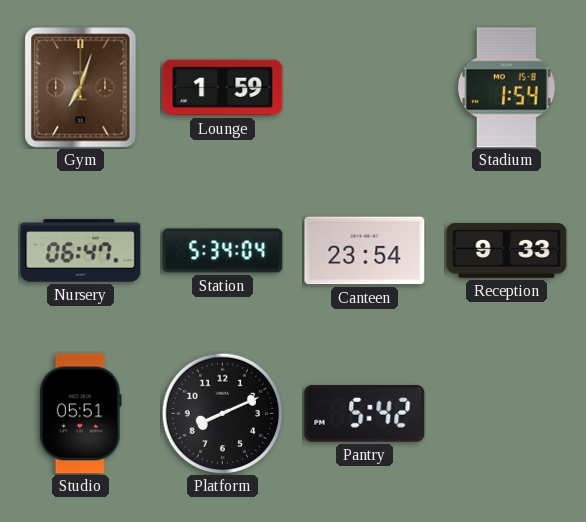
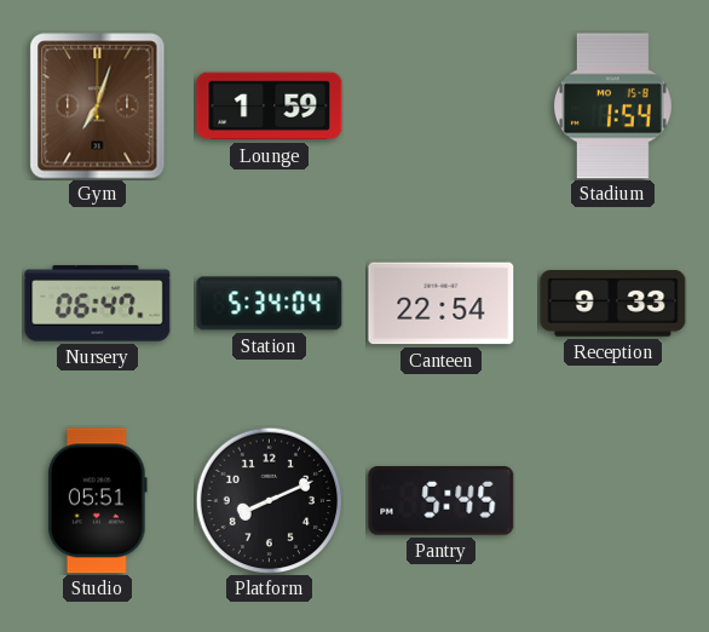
Canteen: 23:54 -> 22:54
Pantry: 5:42 -> 5:45
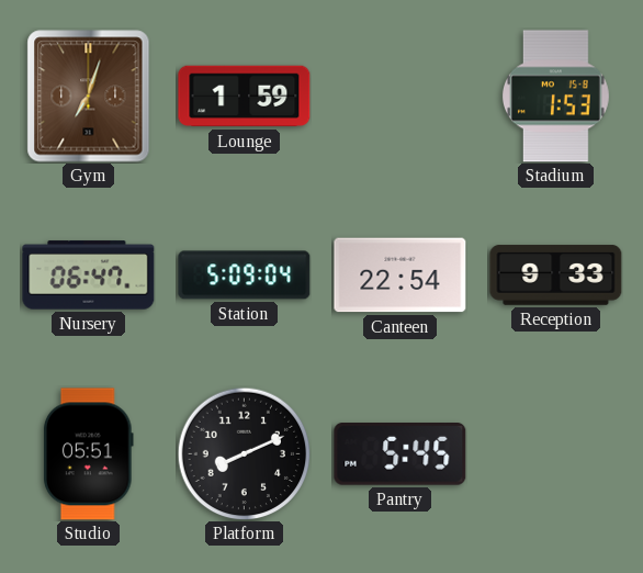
Stadium: 1:54 -> 1:53
Station: 5:34 -> 5:09
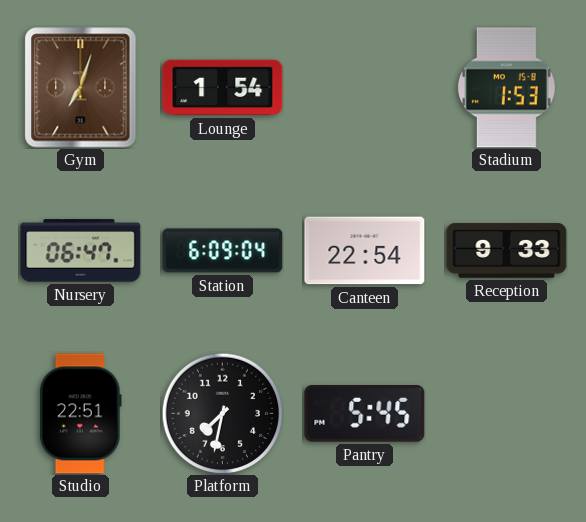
Lounge: 1:59 -> 1:54
Station: 5:09 -> 6:09
Studio: 05:51 -> 22:51
Platform: 8:11 -> 7:32
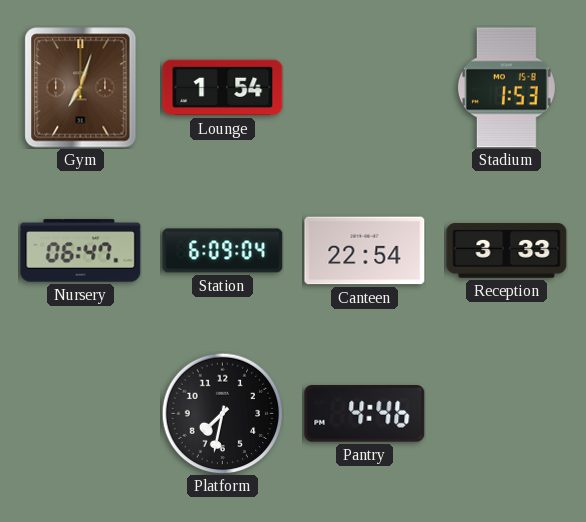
Reception: 9:33 -> 3:33
Studio: 22:51 -> none
Pantry: 5:45 -> 4:46
